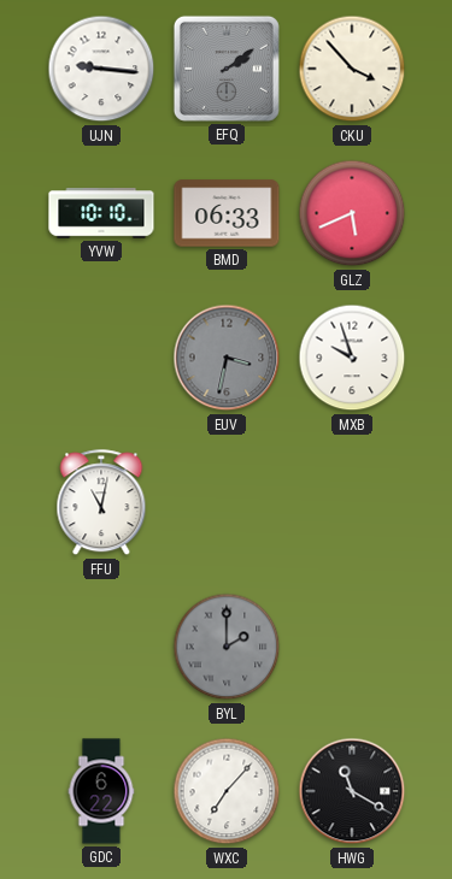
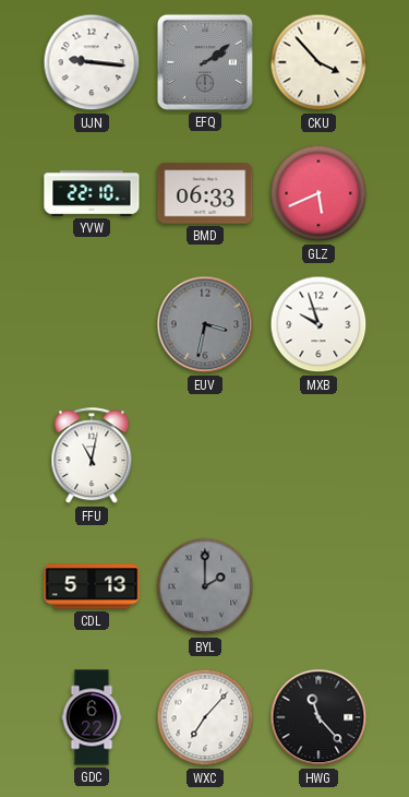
YVW: 10:10 -> 22:10
CDL: none -> 5:13
HWG: 11:20 -> 11:23
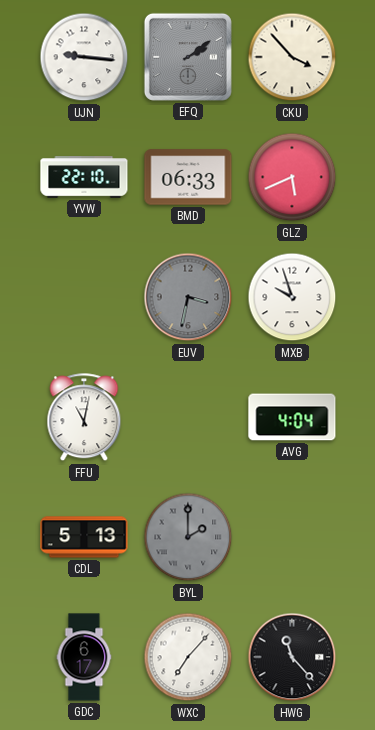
AVG: none -> 4:04
GDC: 6:22 -> 6:17
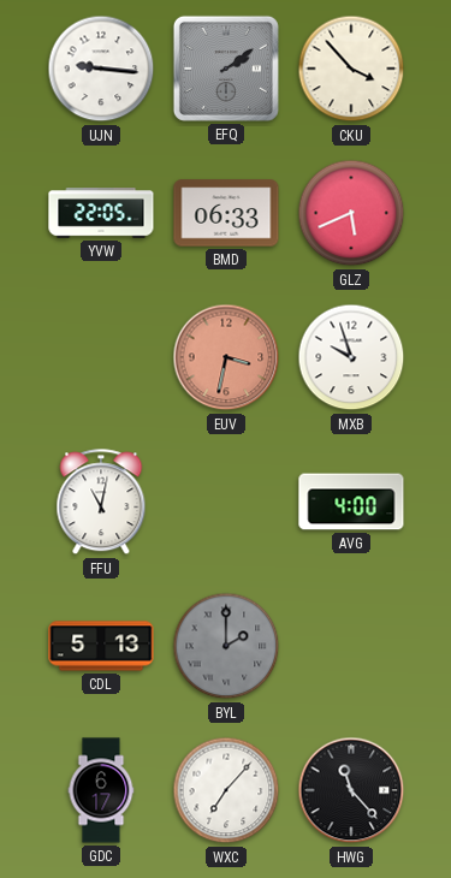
YVW: 22:10 -> 22:05
EUV dial: grey -> salmon
AVG: 4:04 -> 4:00
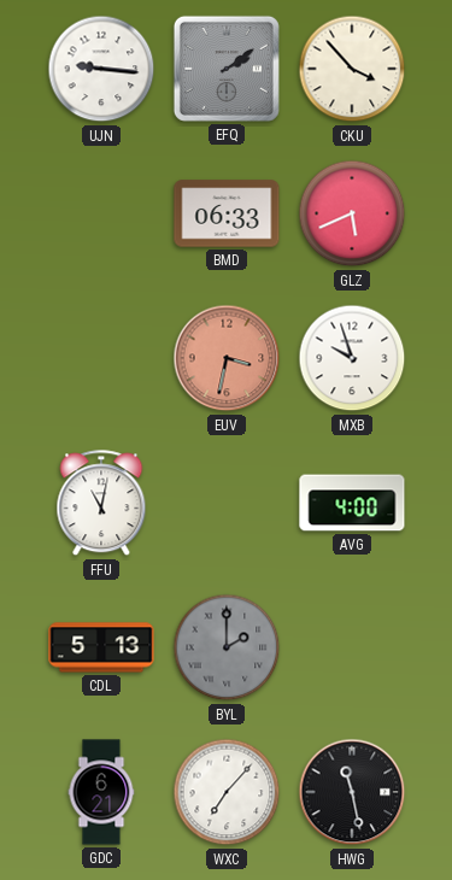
YVW: 22:05 -> none
GDC: 6:17 -> 6:21
HWG: 11:23 -> 11:28
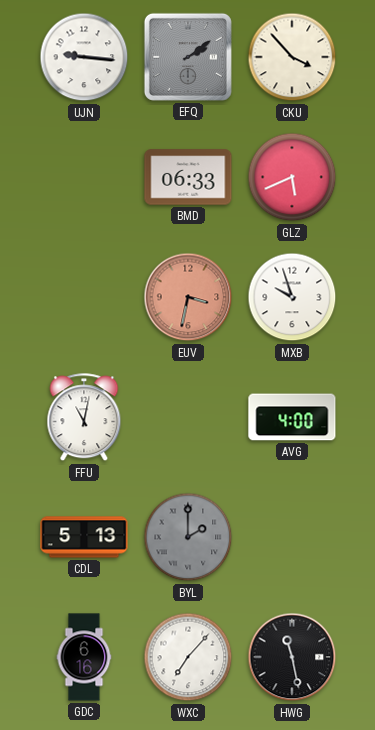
GDC: 6:21 -> 6:16
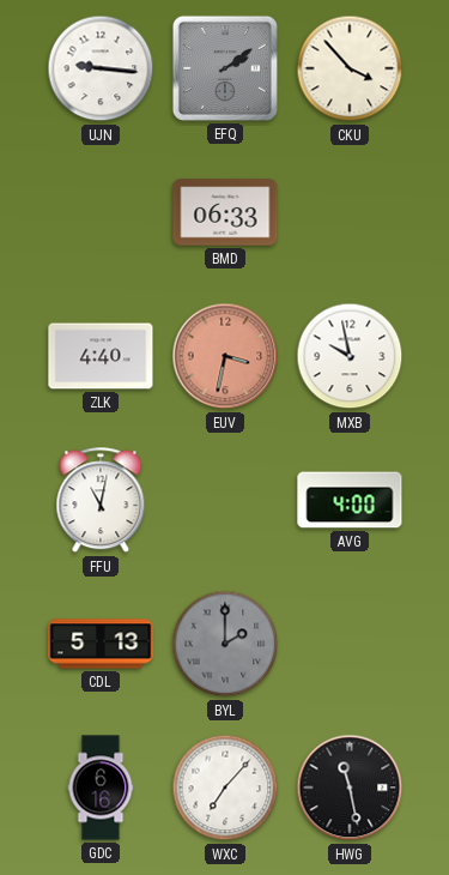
GLZ: 5:41 -> none
ZLK: none -> 4:40
MXB: 9:57 -> 9:58
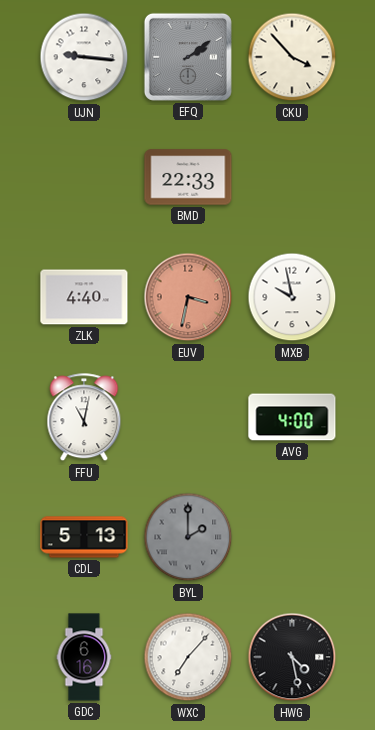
BMD: 06:33 -> 22:33
HWG: 11:28 -> 4:28
